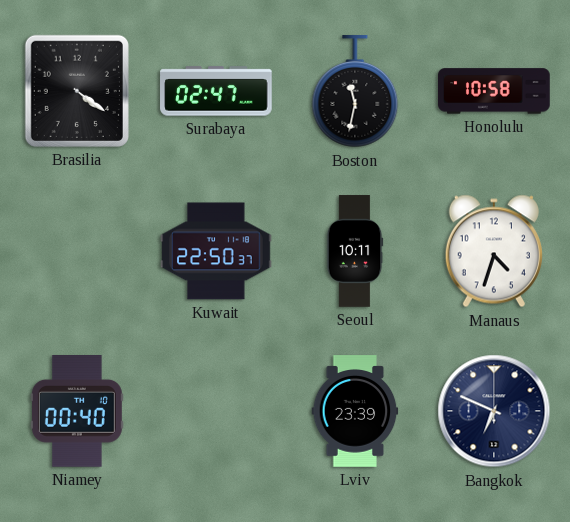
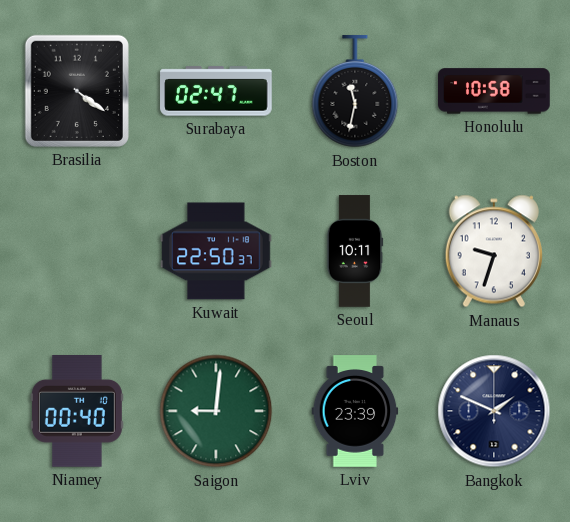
Manaus: 4:33 -> 9:33
Saigon: none -> 9:01
Bangkok: 6:49 -> 1:49
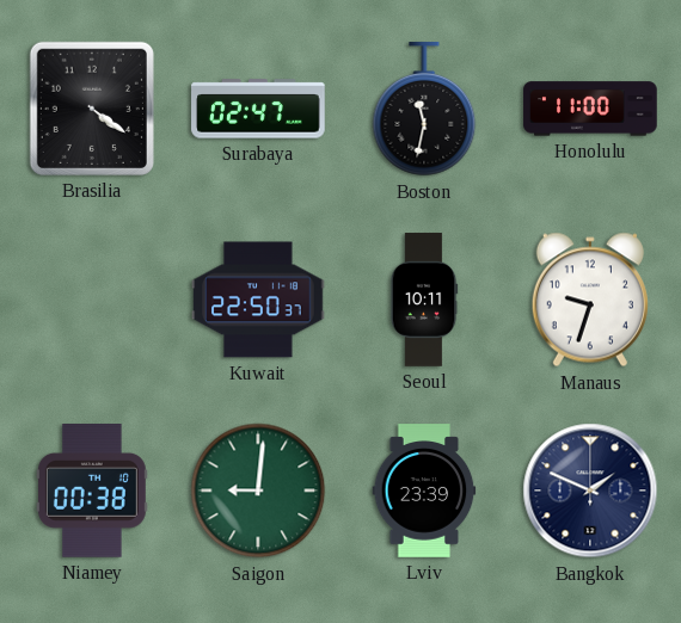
Honolulu: 10:58 -> 11:00
Niamey: 00:40 -> 00:38
